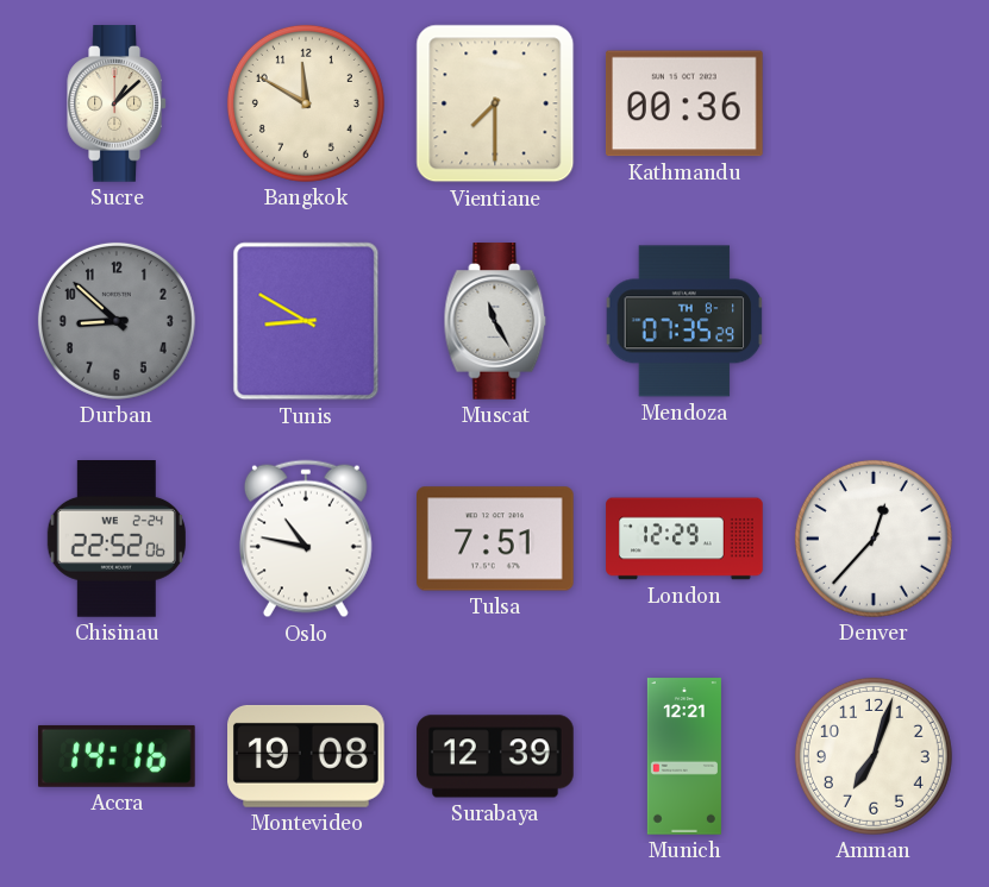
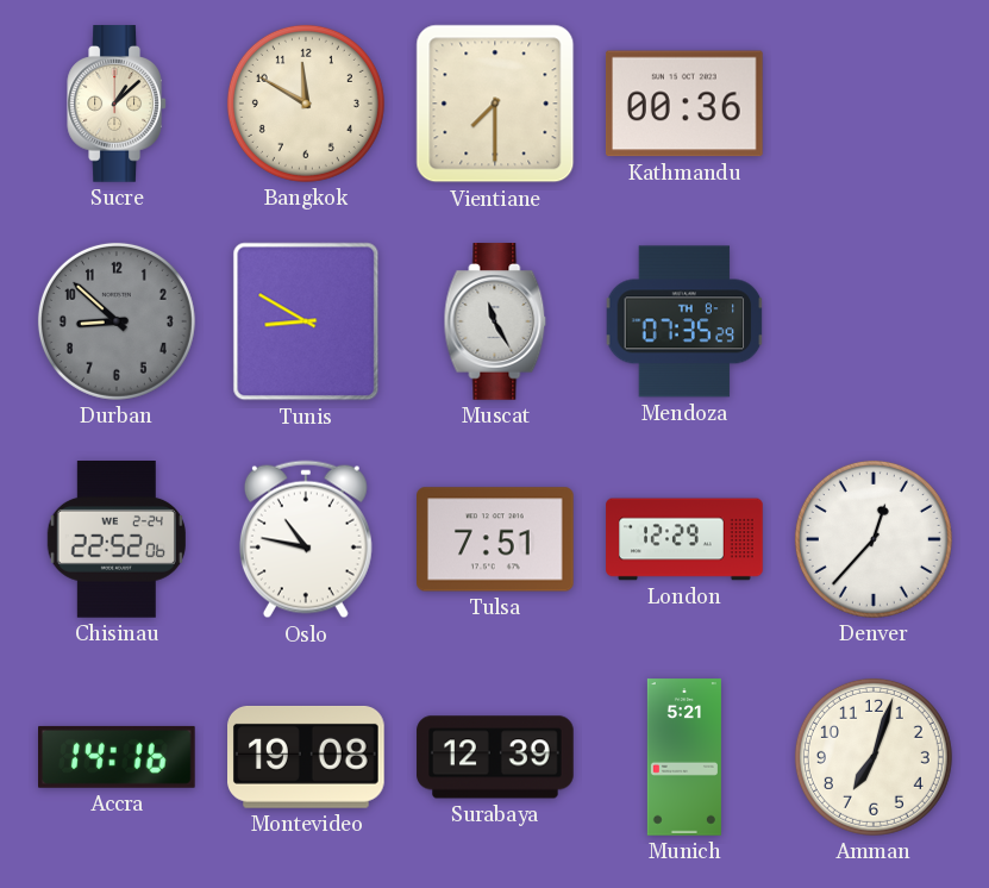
Munich: 12:21 -> 5:21
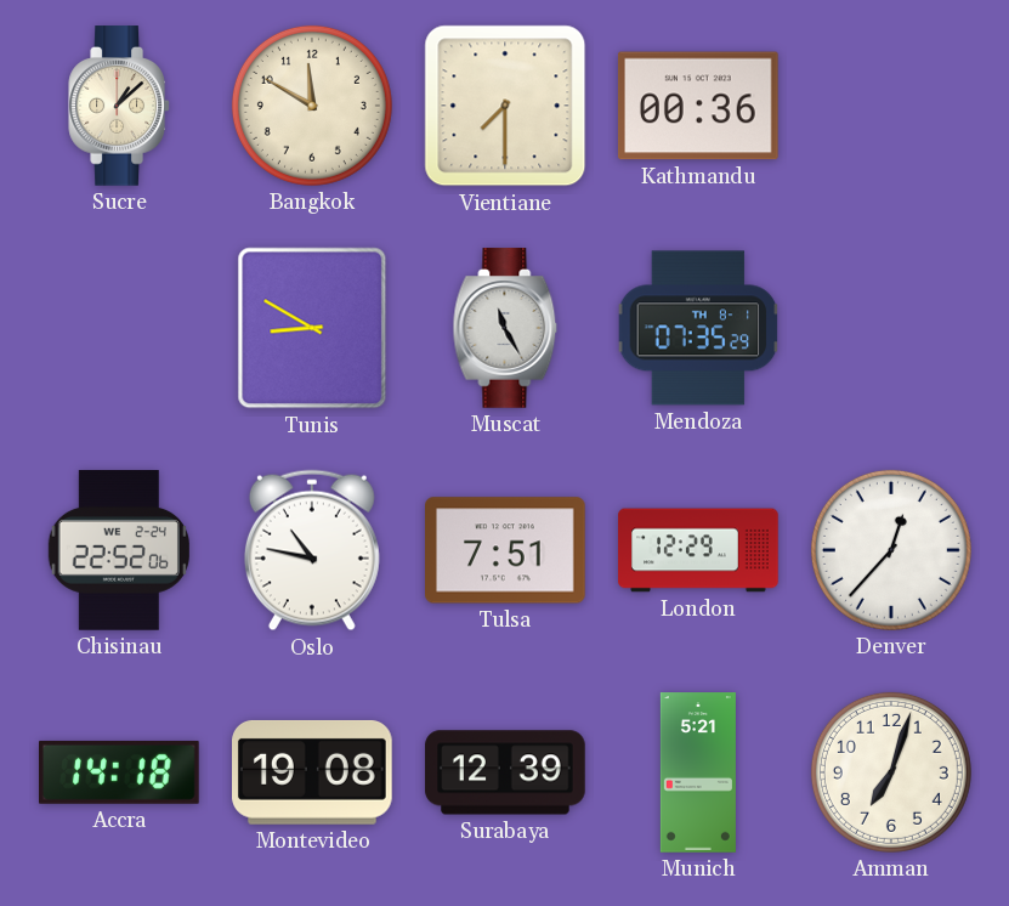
Durban: 8:52 -> none
Accra: 14:16 -> 14:18
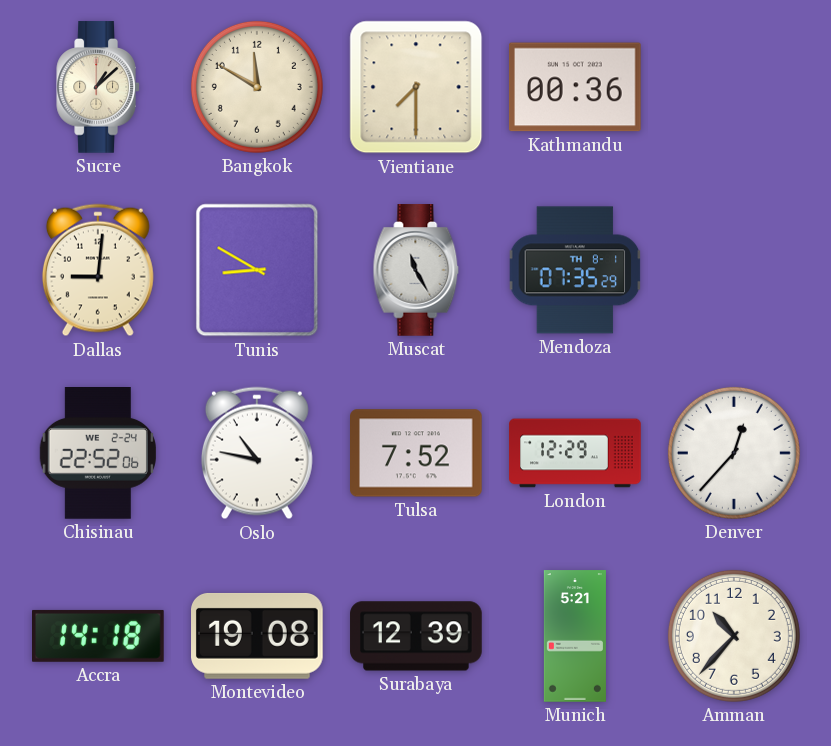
Dallas: none -> 9:01
Tulsa: 7:51 -> 7:52
Amman: 7:03 -> 10:37
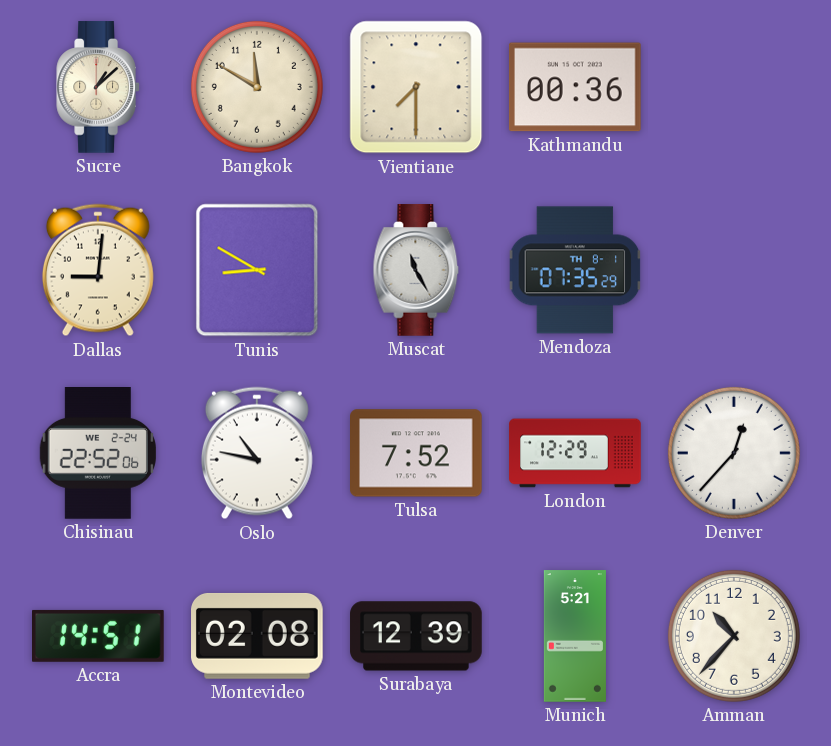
Accra: 14:18 -> 14:51
Montevideo: 19:08 -> 02:08
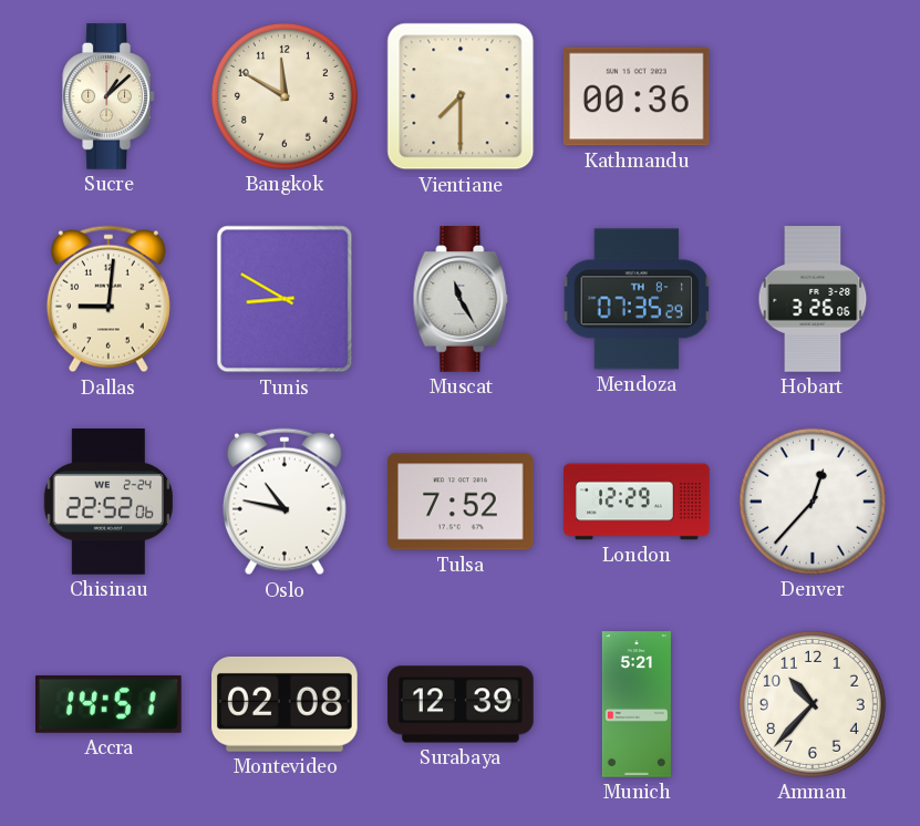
Hobart: none -> 3:26
